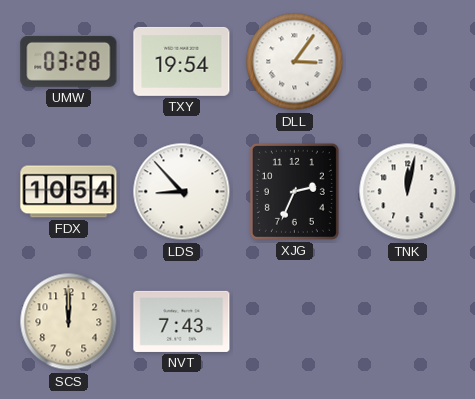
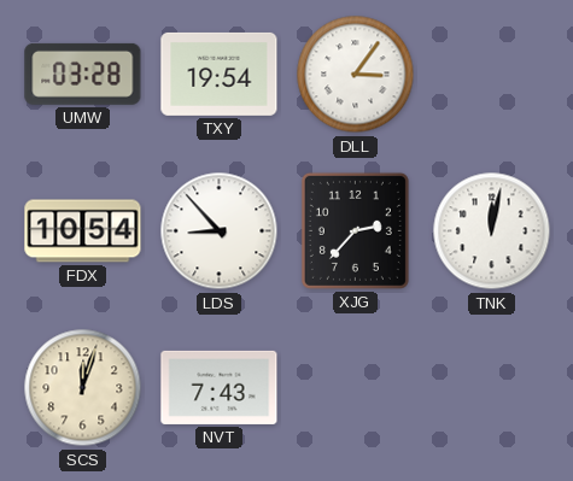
XJG: 2:34 -> 2:37
SCS: 12:00 -> 12:03
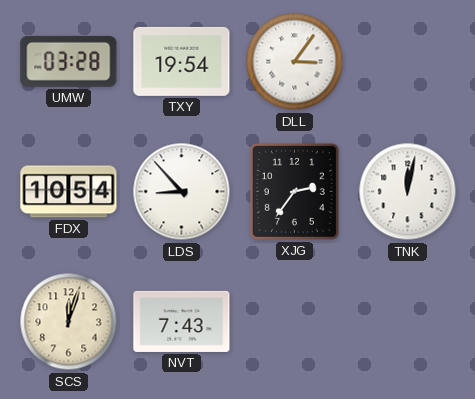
XJG: 2:37 -> 2:36
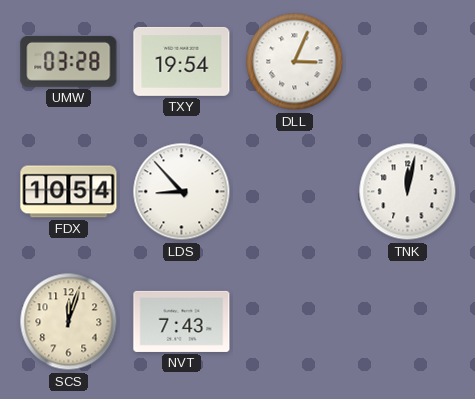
DLL: 3:06 -> 3:04
XJG: 2:36 -> none
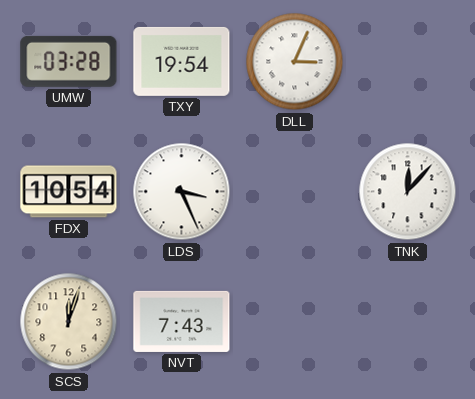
LDS: 8:53 -> 3:26
TNK: 12:02 -> 12:07
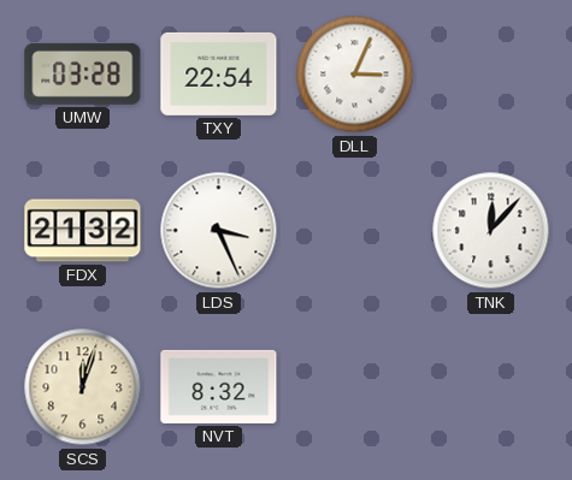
TXY: 19:54 -> 22:54
FDX: 10:54 -> 21:32
NVT: 7:43 -> 8:32
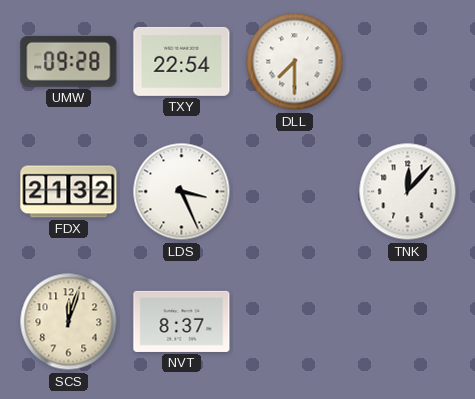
UMW: 03:28 -> 09:28
DLL: 3:04 -> 7:30
NVT: 8:32 -> 8:37
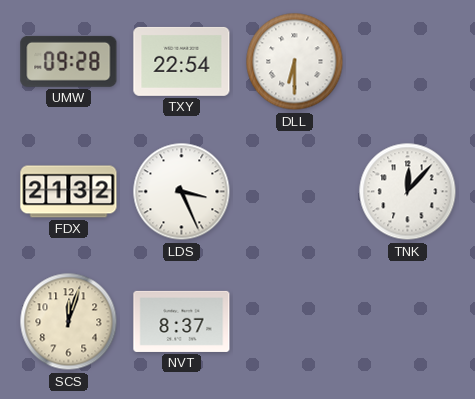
DLL: 7:30 -> 6:30
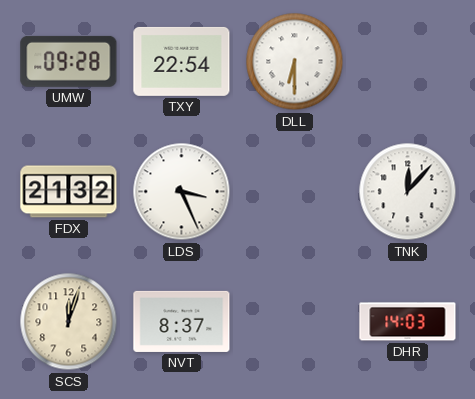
DHR: none -> 14:03
